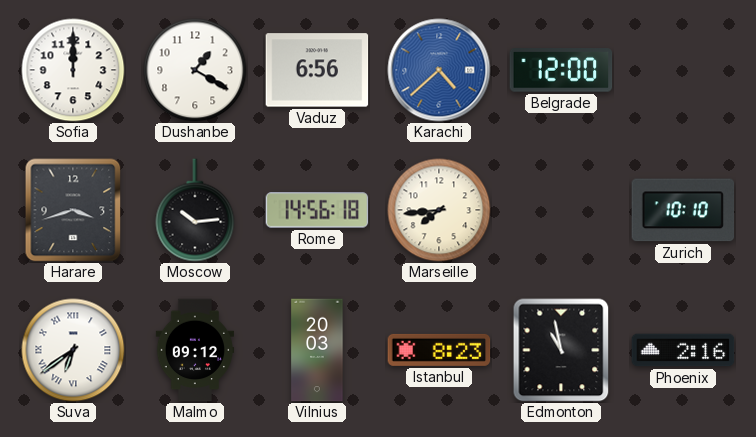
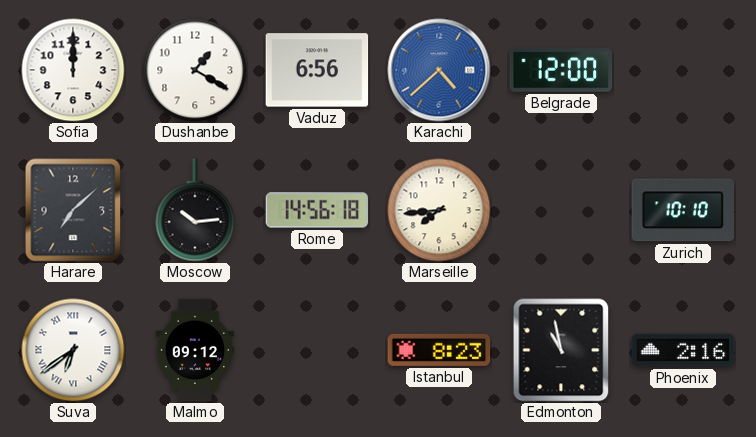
Harare: 3:42 -> 7:08
Vilnius: 20:03 -> none
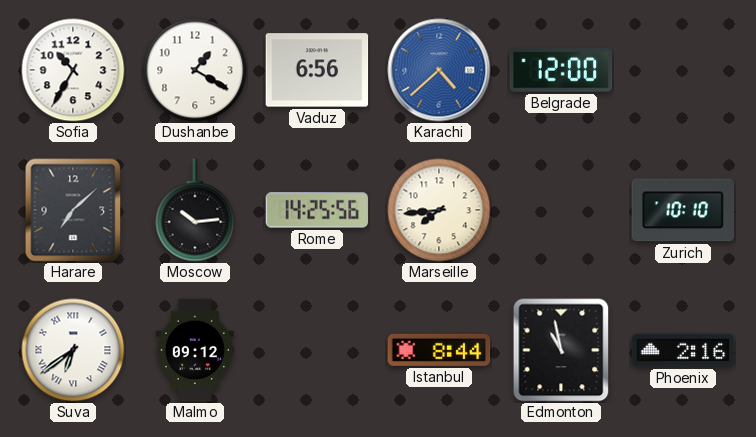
Sofia: 12:00 -> 10:35
Rome: 14:56 -> 14:25
Istanbul: 8:23 -> 8:44
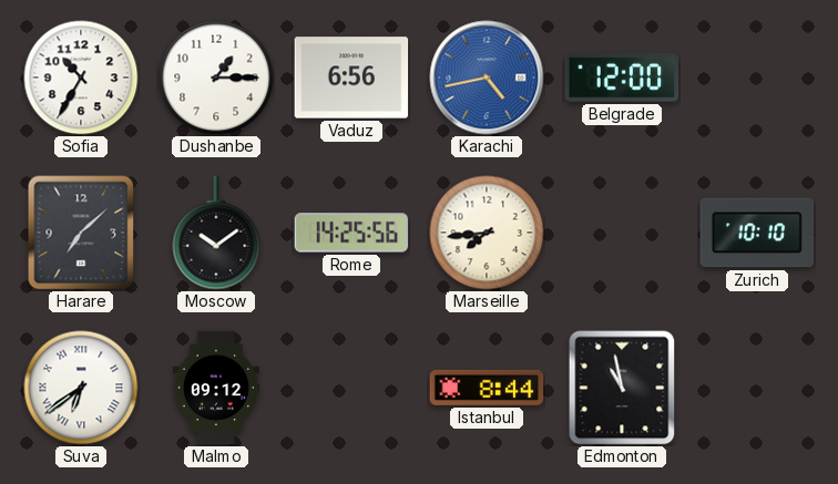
Dushanbe: 1:20 -> 1:15
Karachi: 4:38 -> 4:43
Moscow: 10:14 -> 10:09
Phoenix: 2:16 -> none
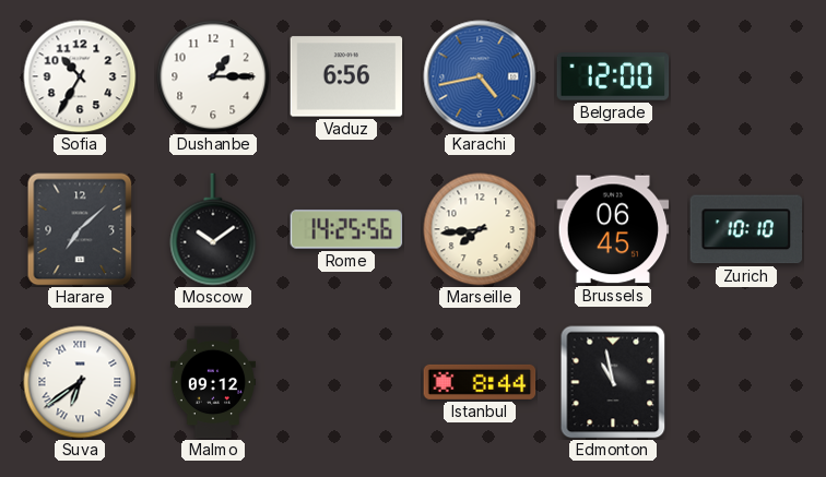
Brussels: none -> 06:45
